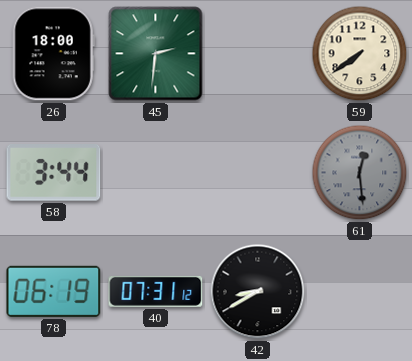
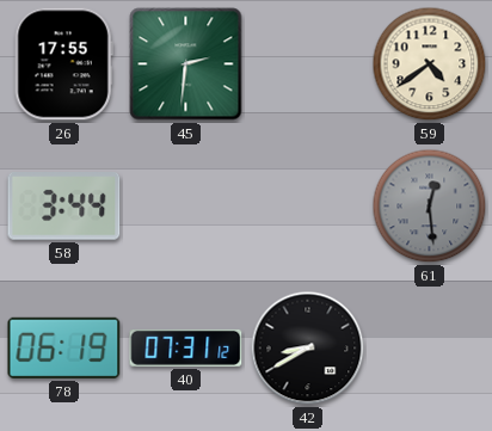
26: 18:00 -> 17:55
59: 7:39 -> 4:39
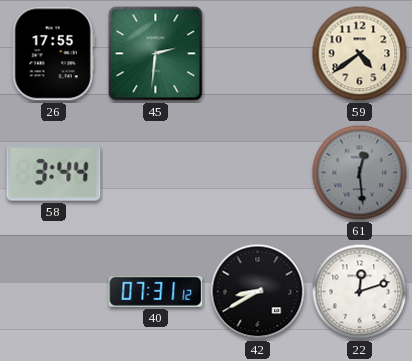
78: 06:19 -> none
22: none -> 12:12
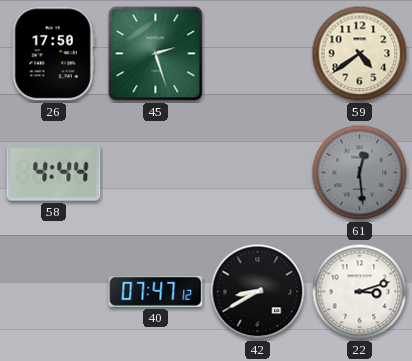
26: 17:55 -> 17:50
45: 2:31 -> 2:27
58: 3:44 -> 4:44
40: 07:31 -> 07:47
22: 12:12 -> 3:12
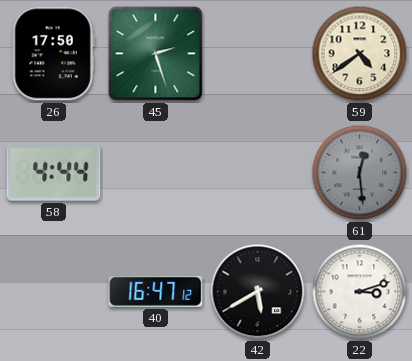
40: 07:47 -> 16:47
42: 8:40 -> 5:40
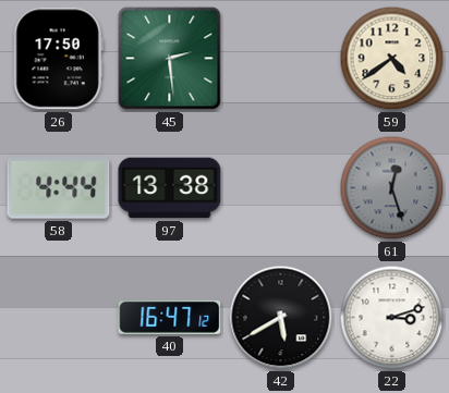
45: 2:27 -> 2:29
97: none -> 13:38
61: 12:29 -> 12:27
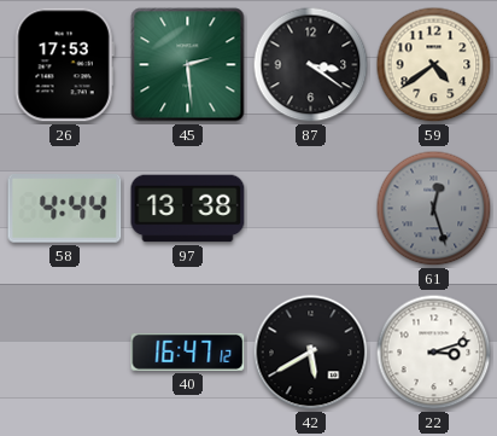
26: 17:50 -> 17:53
87: none -> 3:21
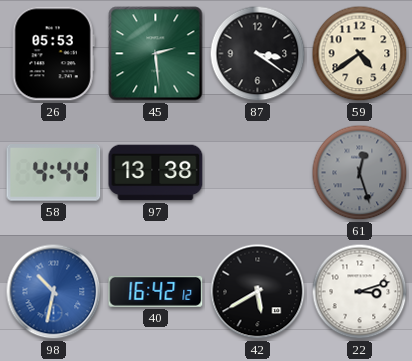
26: 17:53 -> 05:53
98: none -> 10:32
40: 16:47 -> 16:42
